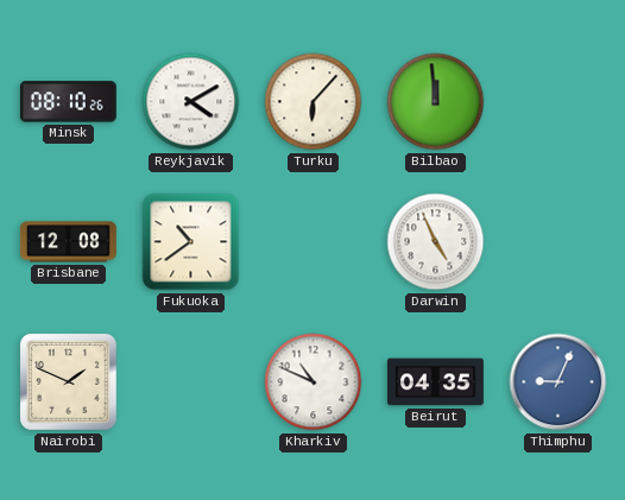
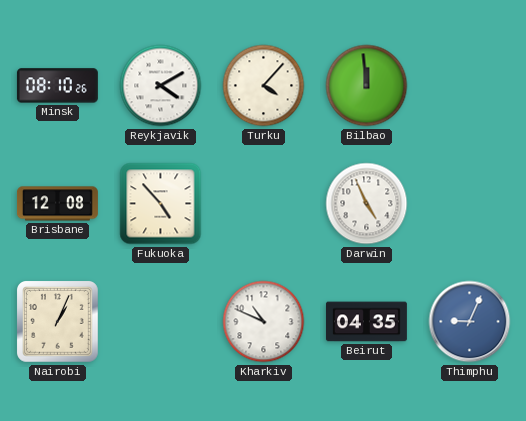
Turku: 6:07 -> 4:07
Fukuoka: 10:39 -> 4:53
Nairobi: 1:49 -> 1:04
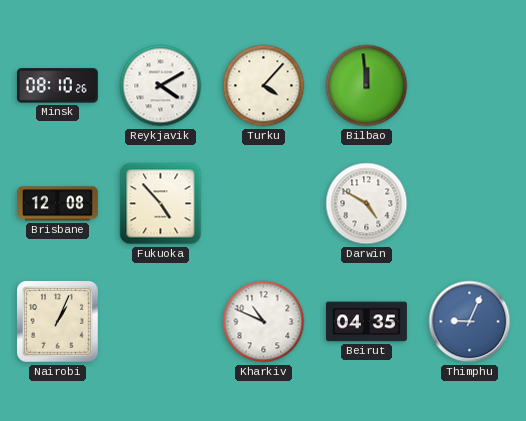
Darwin: 4:56 -> 4:50
